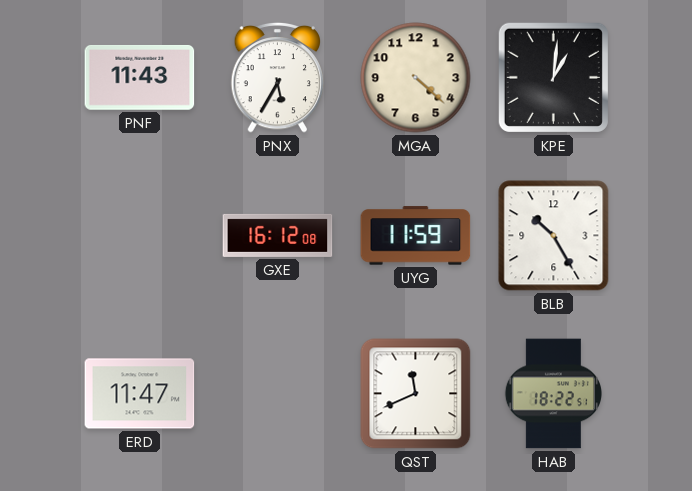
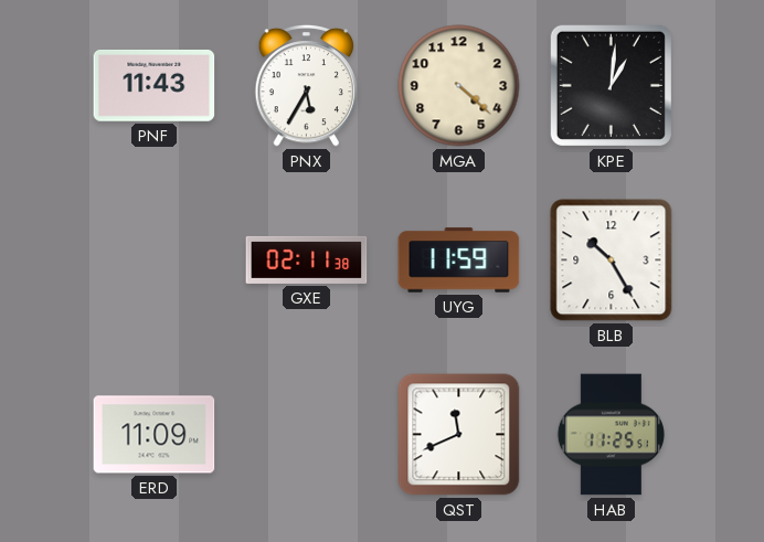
GXE: 16:12 -> 02:11
ERD: 11:47 -> 11:09
HAB: 18:22 -> 11:25
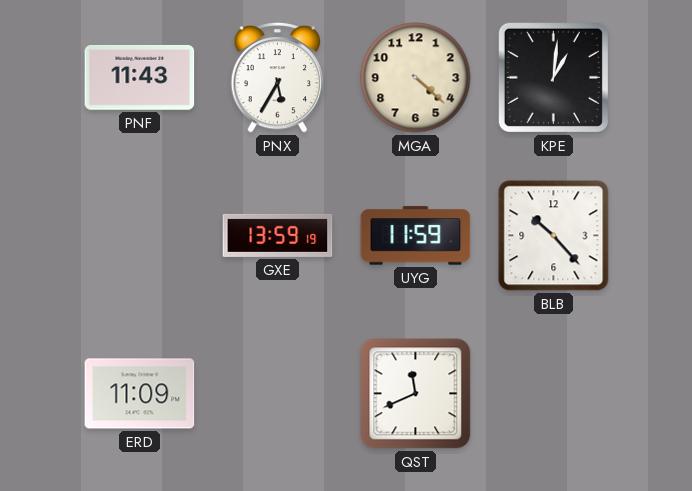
GXE: 02:11 -> 13:59
BLB: 10:25 -> 10:23
HAB: 11:25 -> none
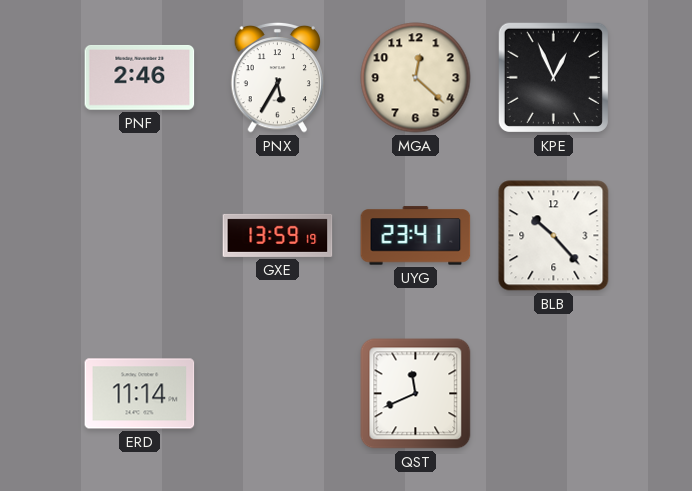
PNF: 11:43 -> 2:46
MGA: 4:22 -> 12:22
KPE: 1:01 -> 12:56
UYG: 11:59 -> 23:41
ERD: 11:09 -> 11:14
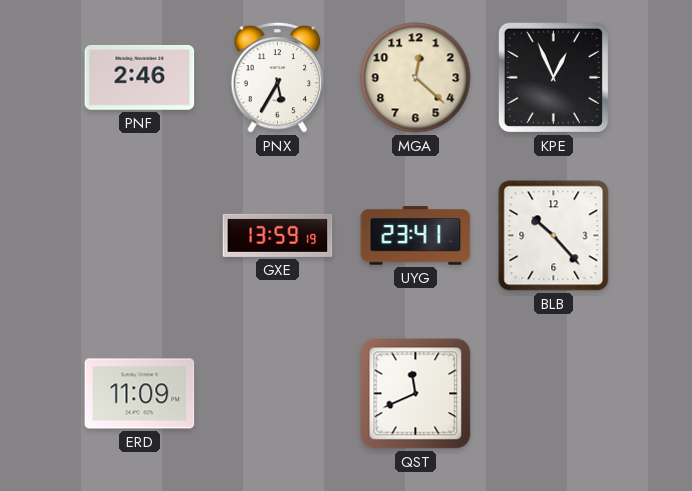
ERD: 11:14 -> 11:09
